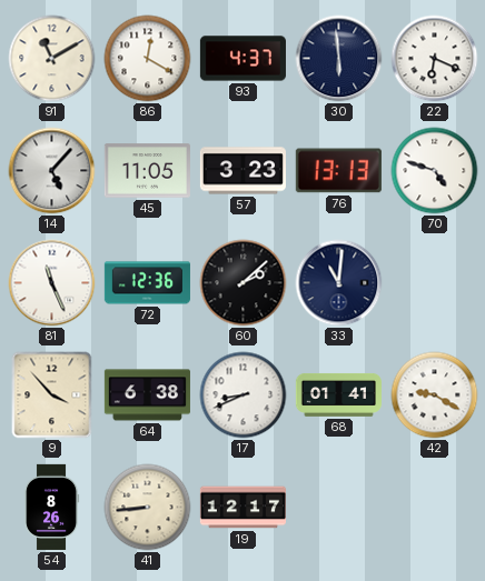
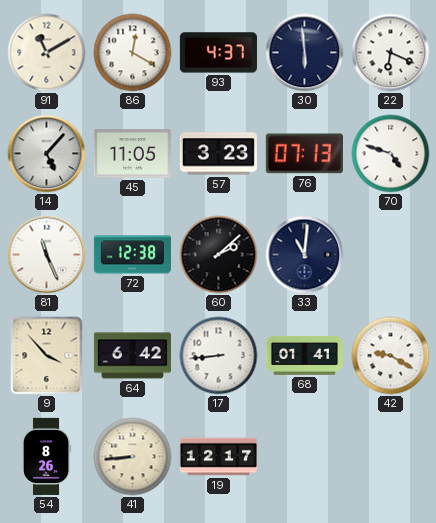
76: 13:13 -> 07:13
72: 12:36 -> 12:38
64: 6:38 -> 6:42
17: 8:41 -> 8:44
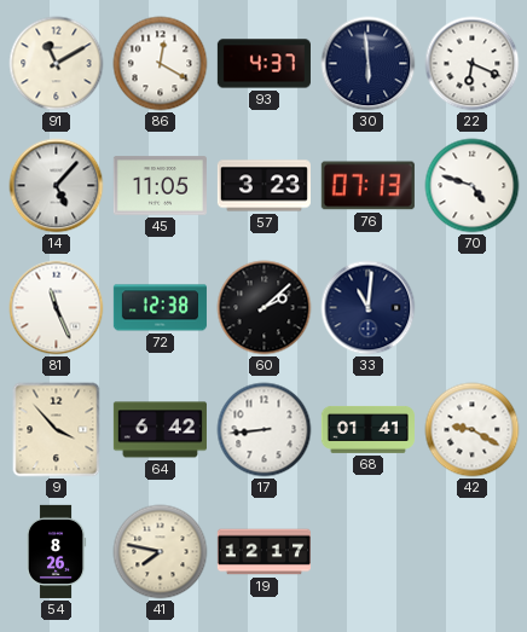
41: 8:44 -> 7:47
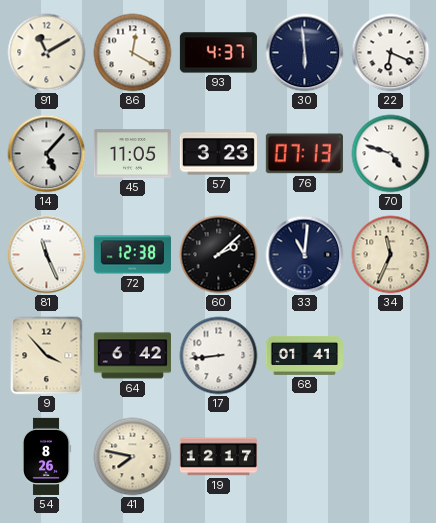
34: none -> 11:34
42: 9:20 -> none
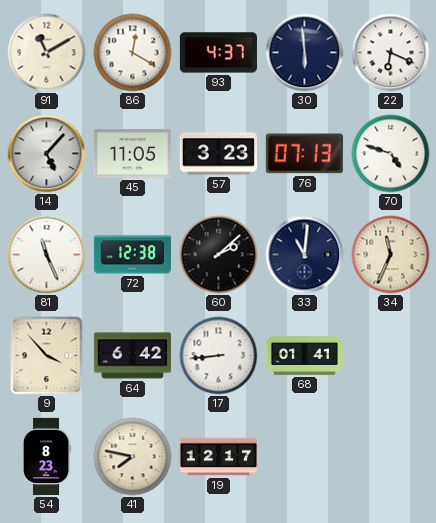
54: 8:26 -> 8:23
